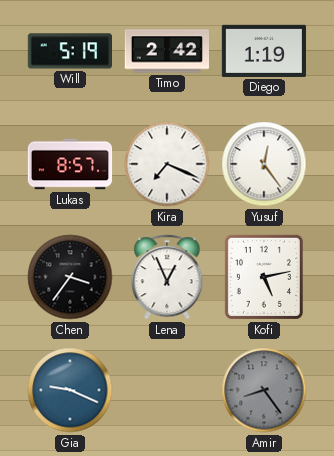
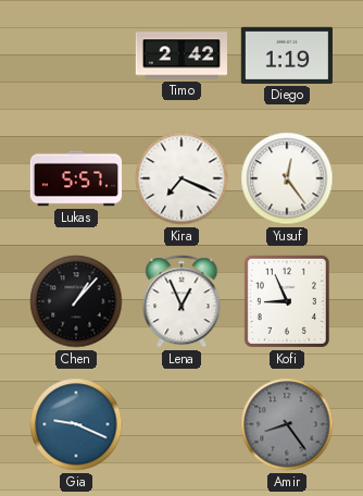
Will: 5:19 -> none
Lukas: 8:57 -> 5:57
Chen: 3:36 -> 1:07
Kofi: 5:13 -> 8:56
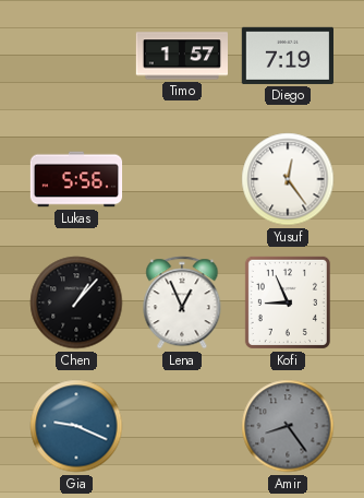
Timo: 2:42 -> 1:57
Diego: 1:19 -> 7:19
Lukas: 5:57 -> 5:56
Kira: 7:19 -> none
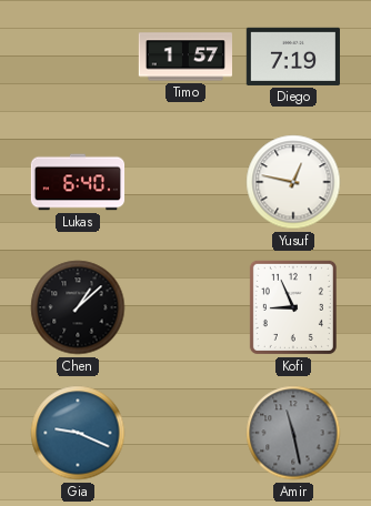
Lukas: 5:56 -> 6:40
Yusuf: 12:24 -> 12:47
Chen: 1:07 -> 1:08
Lena: 12:56 -> none
Amir: 8:24 -> 11:28
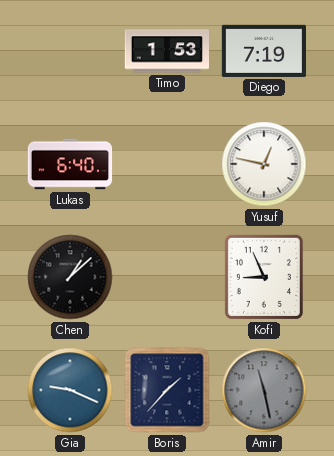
Timo: 1:57 -> 1:53
Boris: none -> 1:37
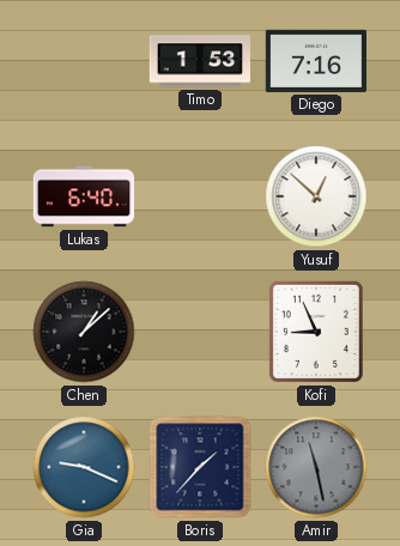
Diego: 7:19 -> 7:16
Yusuf: 12:47 -> 12:52
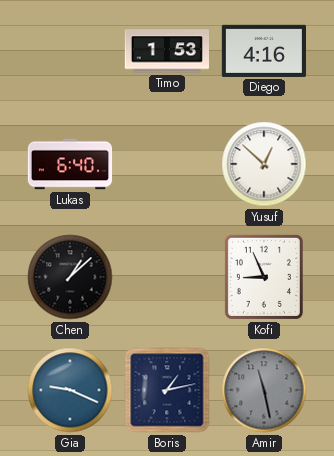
Diego: 7:16 -> 4:16
Boris: 1:37 -> 1:13
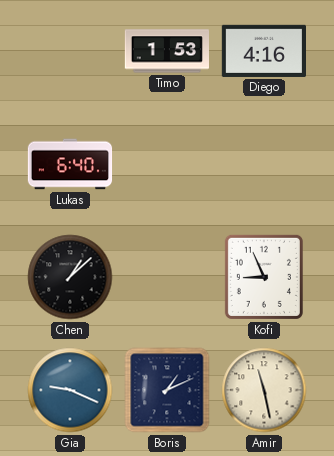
Yusuf: 12:52 -> none
Boris: 1:13 -> 1:11
Amir dial: grey -> cream
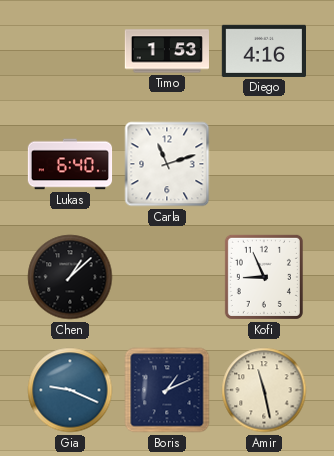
Carla: none -> 11:12
